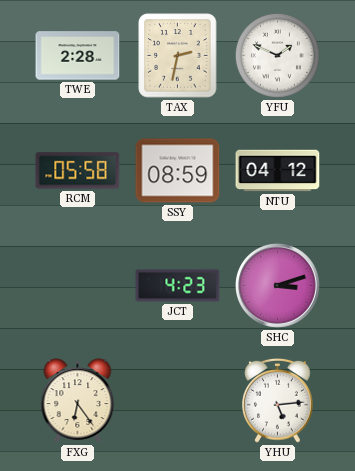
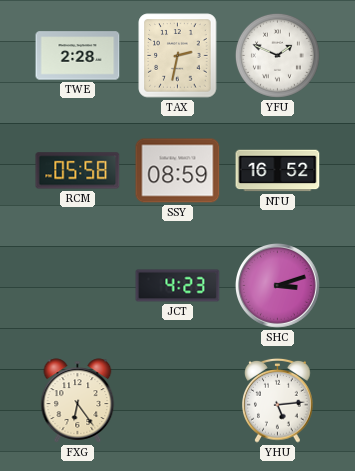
NTU: 04:12 -> 16:52
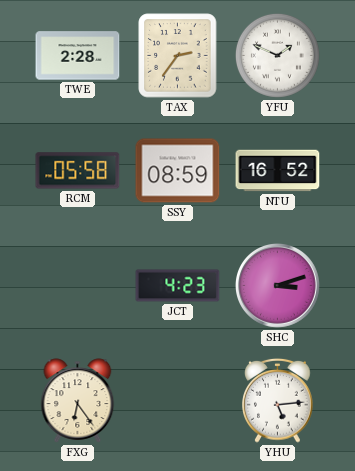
TAX: 2:32 -> 2:36
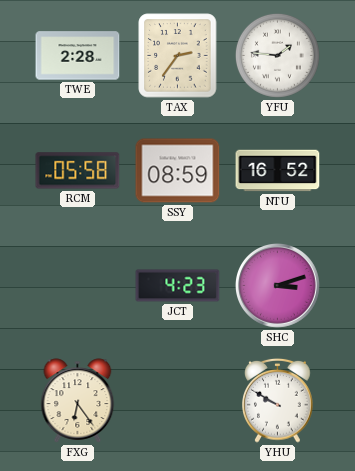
YFU: 1:49 -> 1:46
YHU: 5:14 -> 9:50
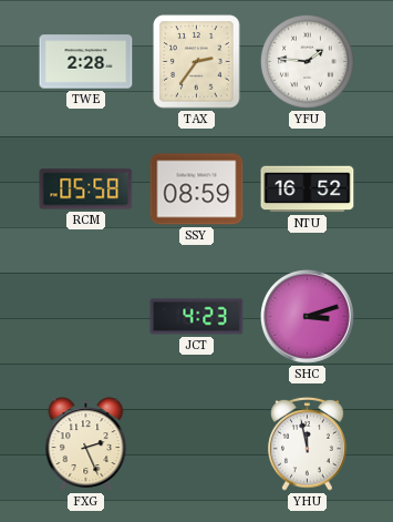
FXG: 6:24 -> 2:26
YHU: 9:50 -> 11:58
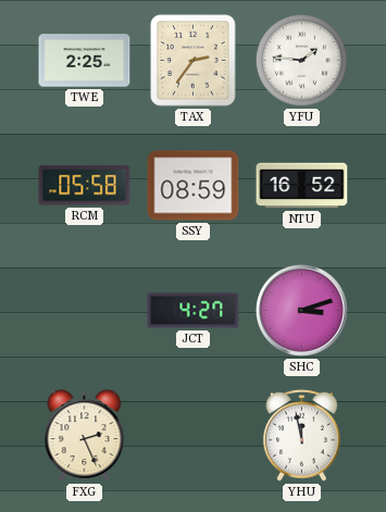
TWE: 2:28 -> 2:25
JCT: 4:23 -> 4:27
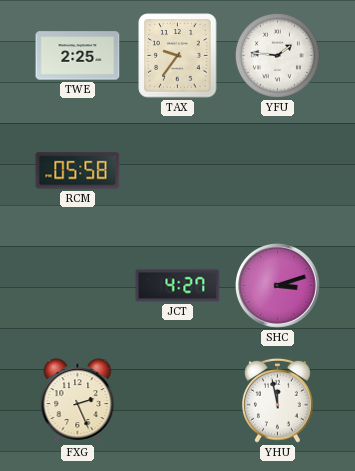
TAX: 2:36 -> 9:36
SSY: 08:59 -> none
NTU: 16:52 -> none
